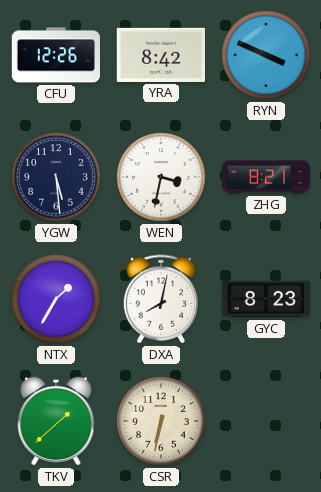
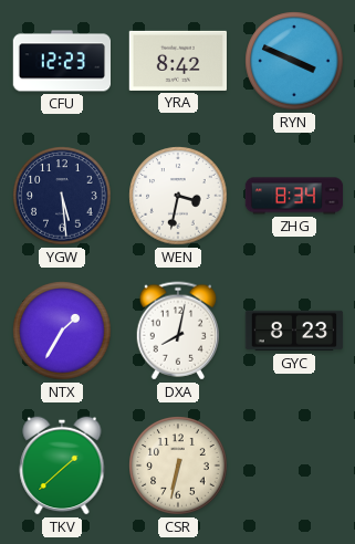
CFU: 12:26 -> 12:23
ZHG: 8:21 -> 8:34
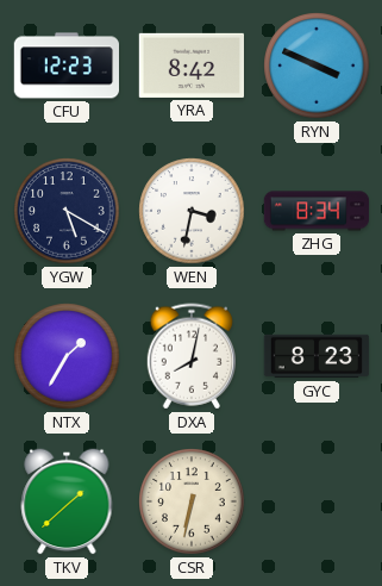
YGW: 5:29 -> 5:20
